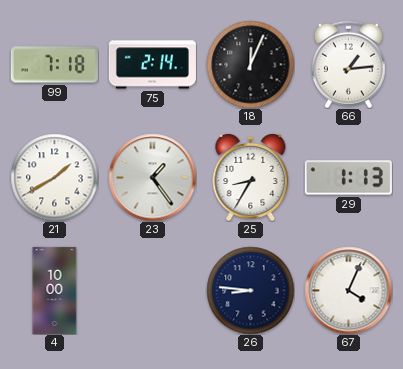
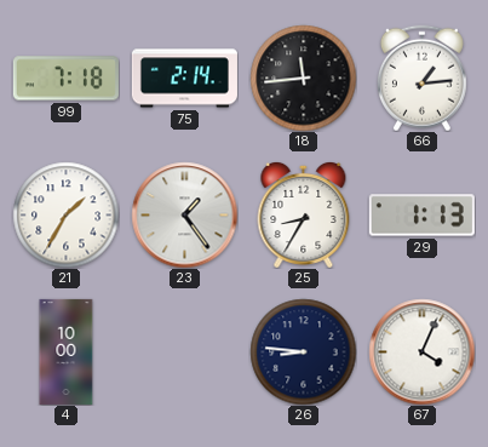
18: 12:04 -> 11:44
21: 1:40 -> 1:35
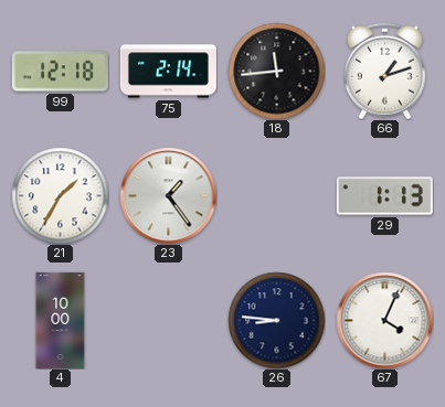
99: 7:18 -> 12:18
66: 1:14 -> 1:12
25: 8:35 -> none
